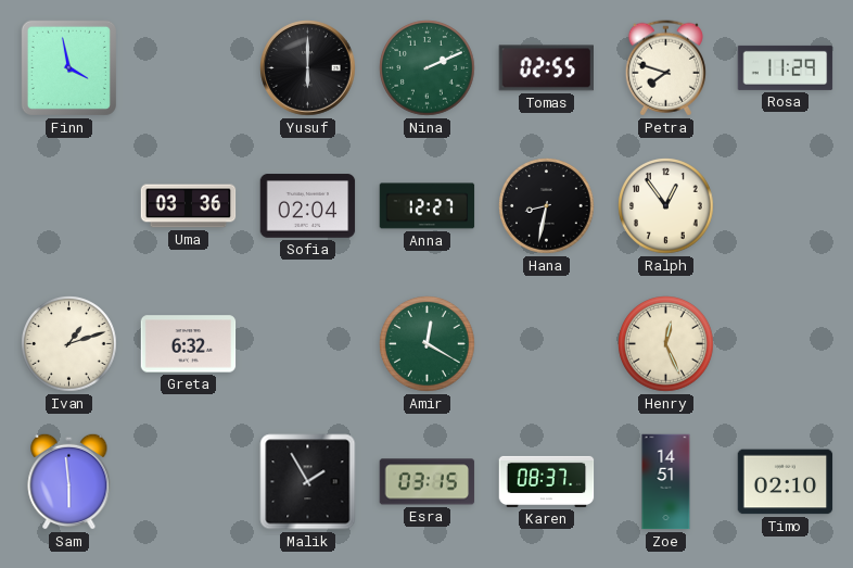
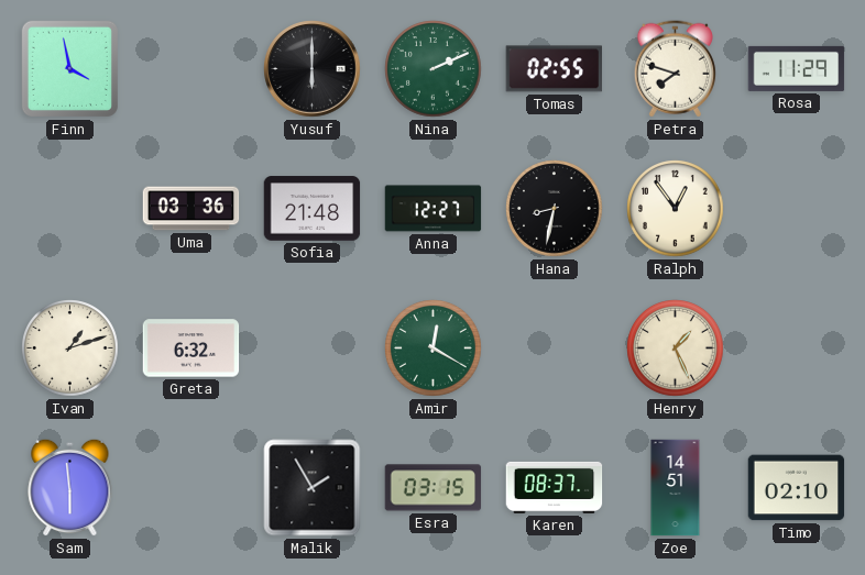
Sofia: 02:04 -> 21:48
Henry: 12:26 -> 1:26
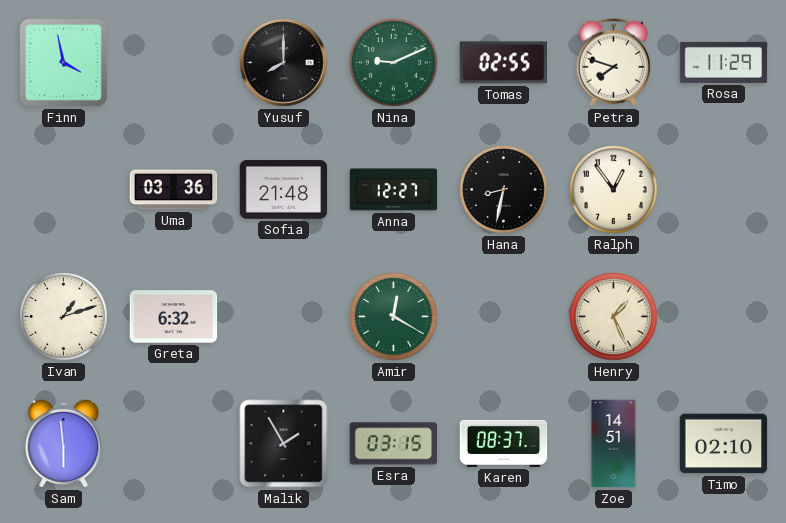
Yusuf: 6:00 -> 8:00
Nina: 2:11 -> 9:11
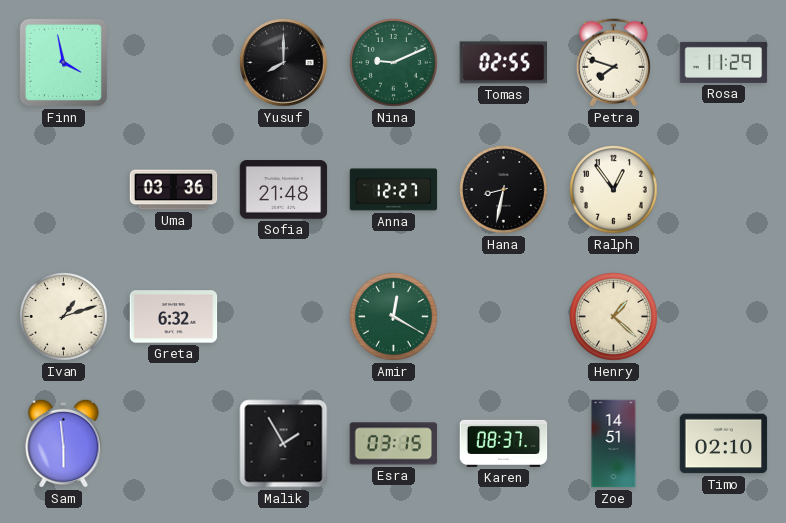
Henry: 1:26 -> 1:22
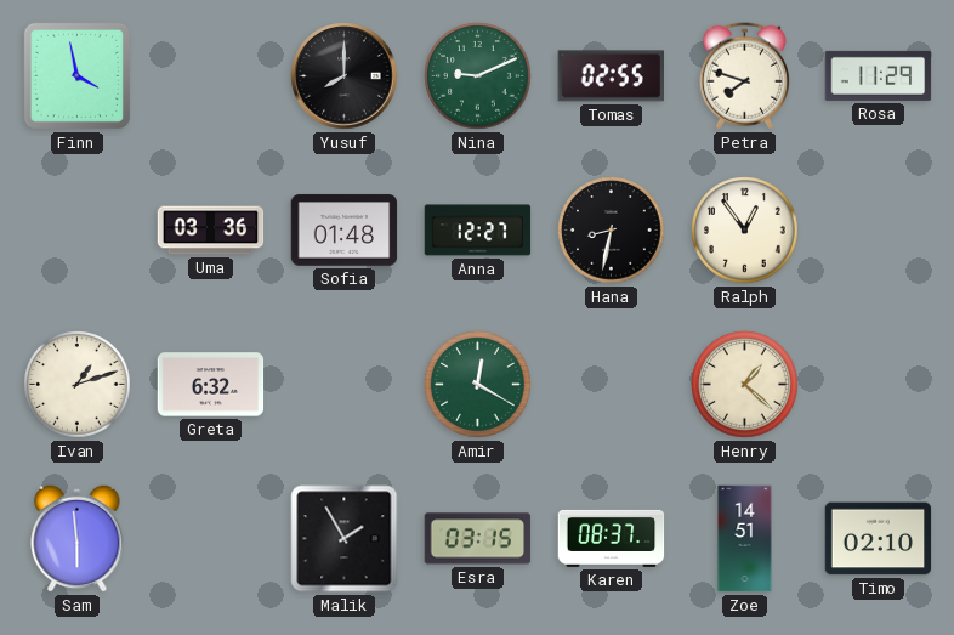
Sofia: 21:48 -> 01:48
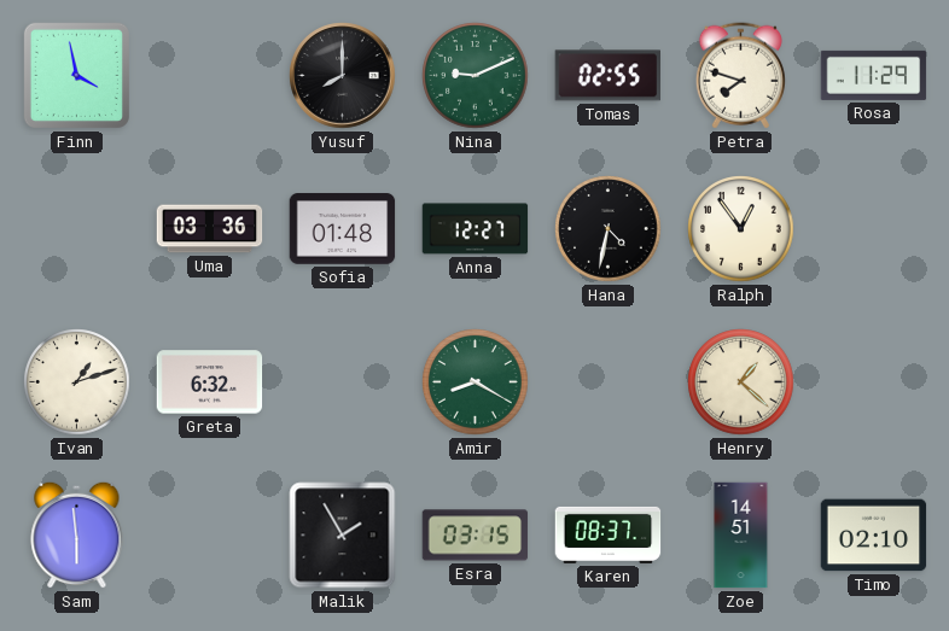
Hana: 8:32 -> 4:32
Amir: 12:20 -> 8:20
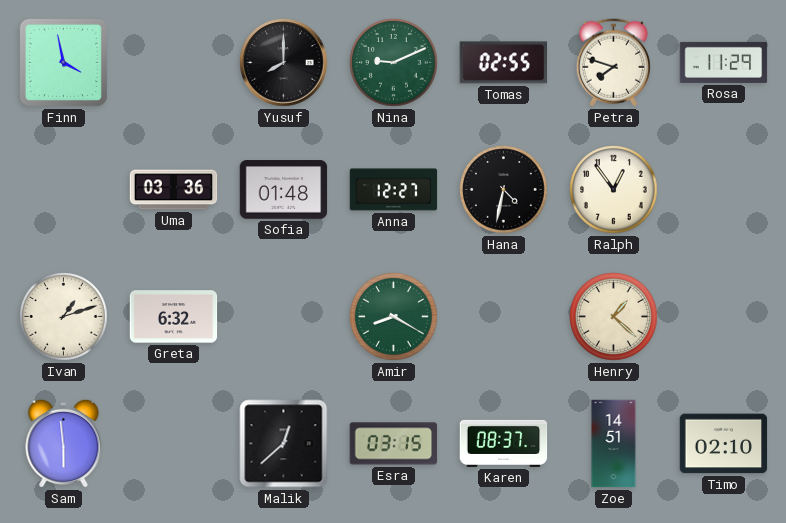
Malik: 1:55 -> 12:38
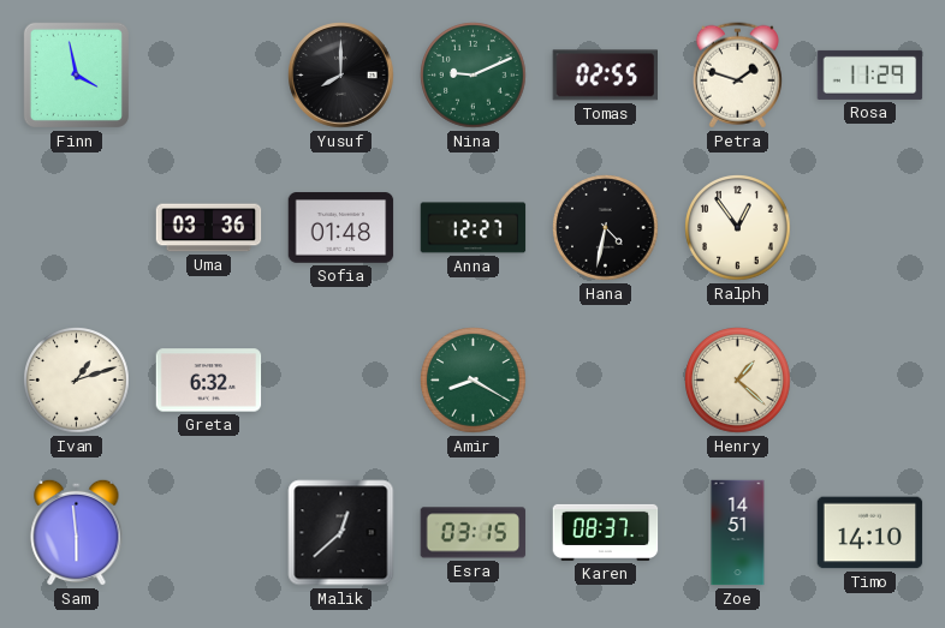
Petra: 7:48 -> 1:48
Timo: 02:10 -> 14:10
